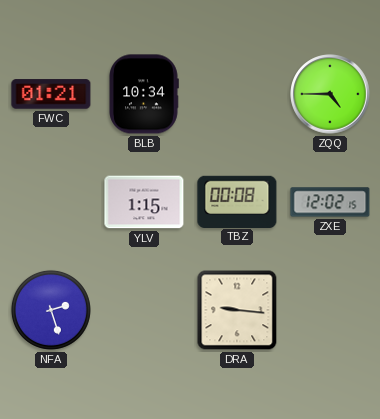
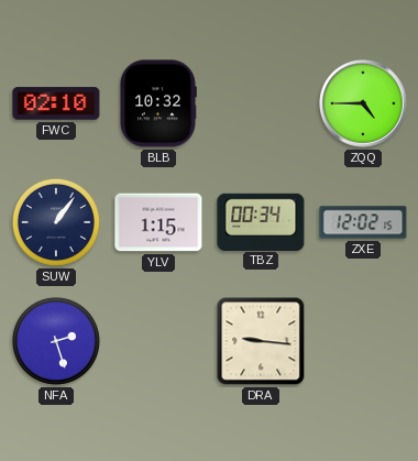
FWC: 01:21 -> 02:10
BLB: 10:34 -> 10:32
SUW: none -> 1:06
TBZ: 00:08 -> 00:34
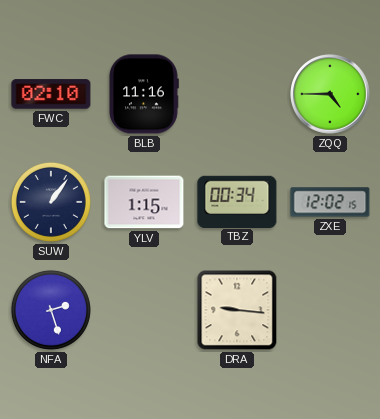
BLB: 10:32 -> 11:16
